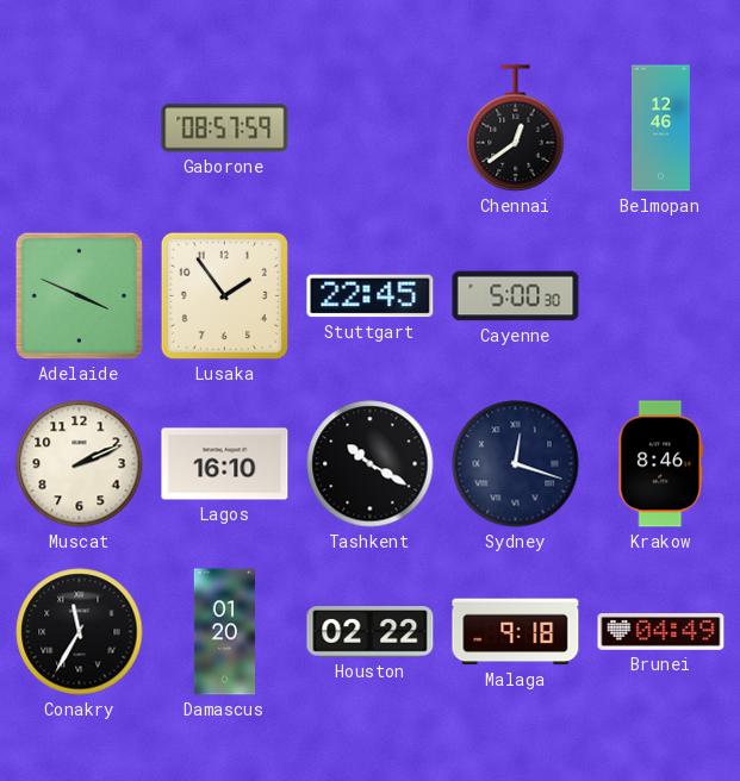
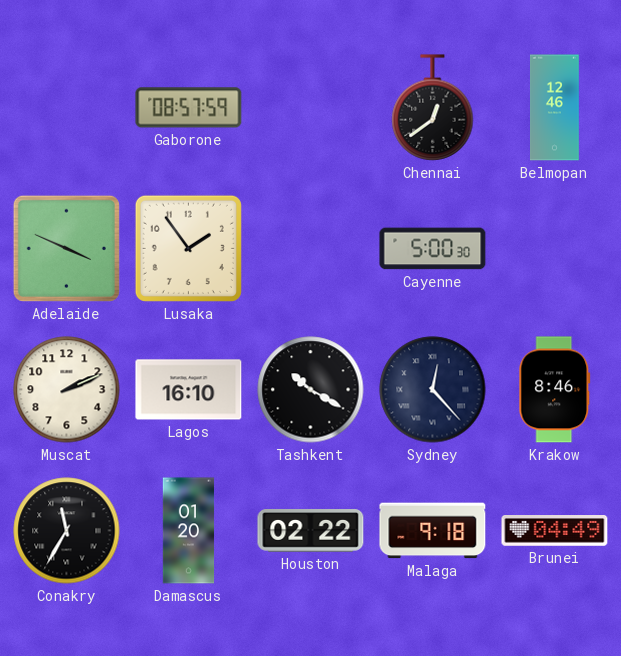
Stuttgart: 22:45 -> none
Sydney: 12:18 -> 12:23
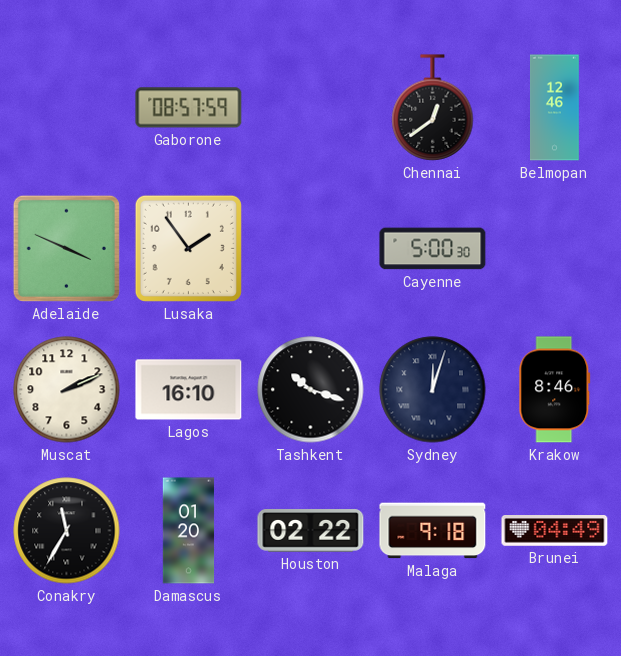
Tashkent: 10:20 -> 10:18
Sydney: 12:23 -> 12:03
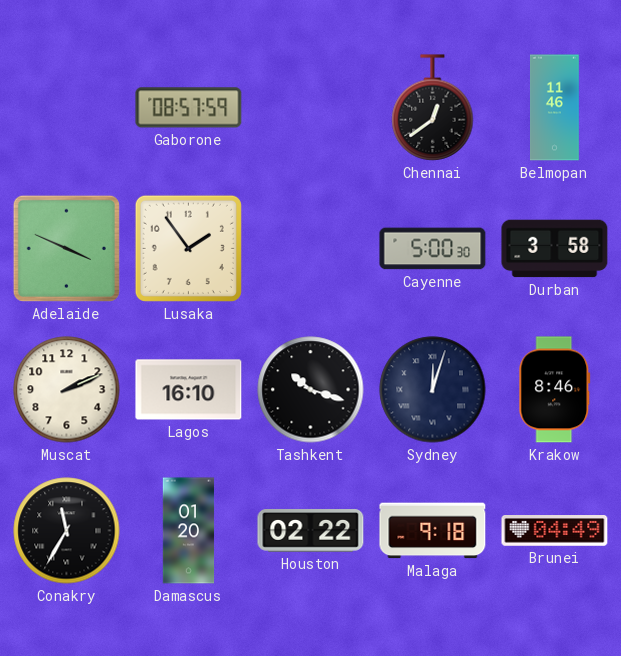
Belmopan: 12:46 -> 11:46
Durban: none -> 3:58
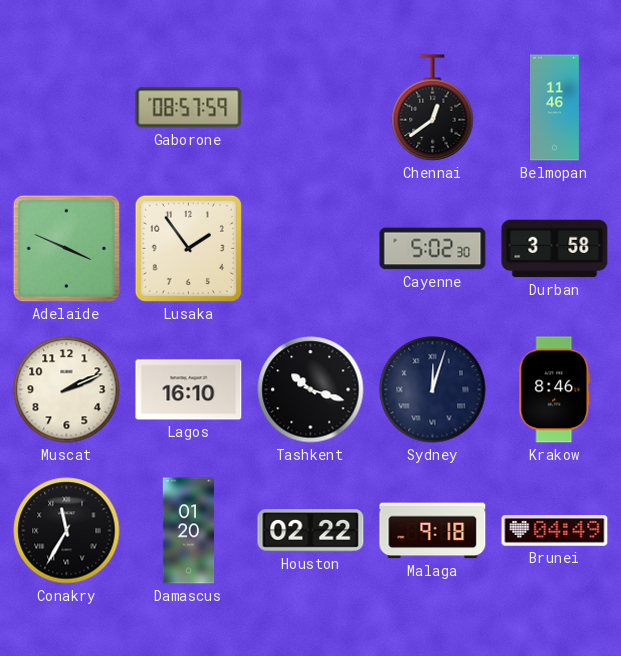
Cayenne: 5:00 -> 5:02
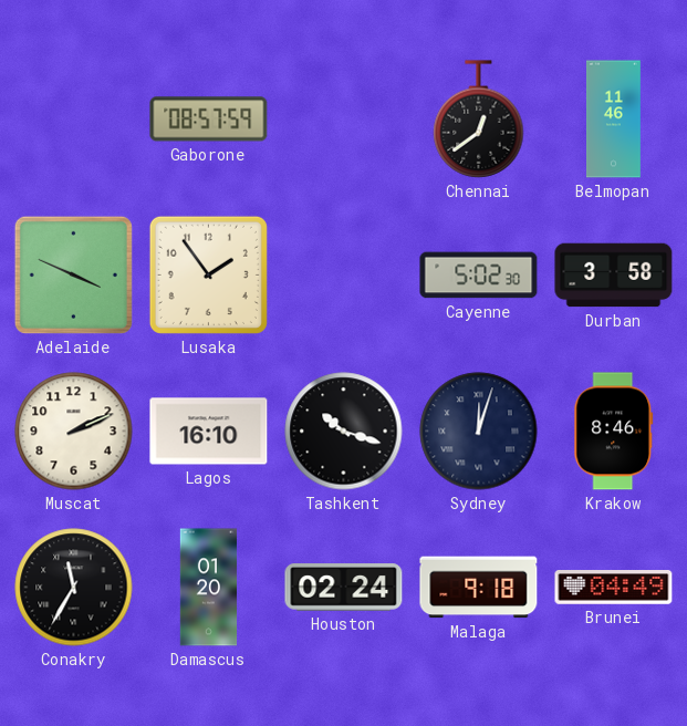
Houston: 02:22 -> 02:24
